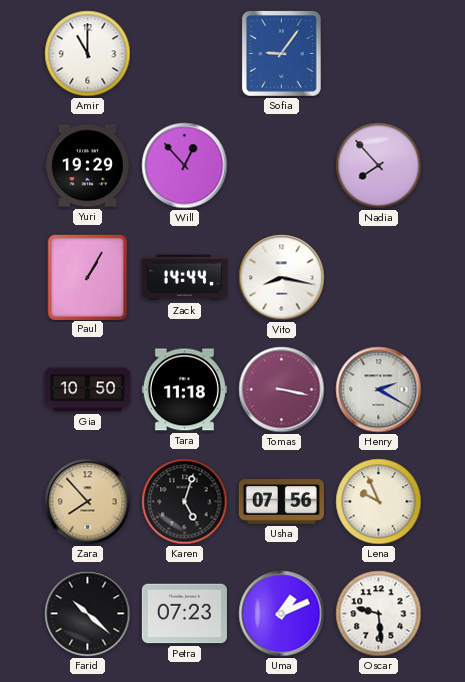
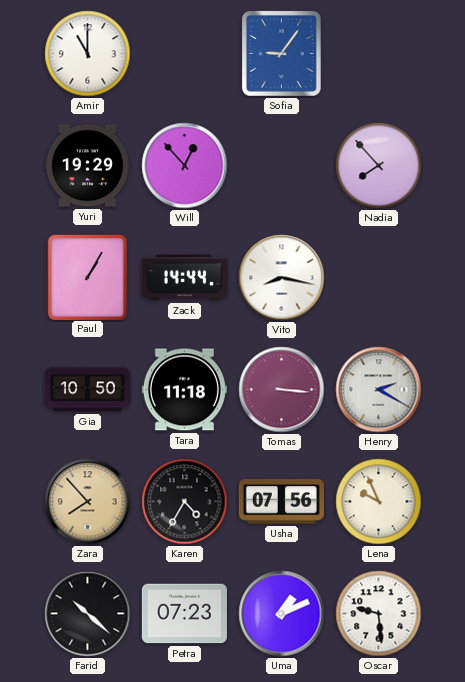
Tomas: 3:17 -> 3:16
Karen: 5:03 -> 4:35
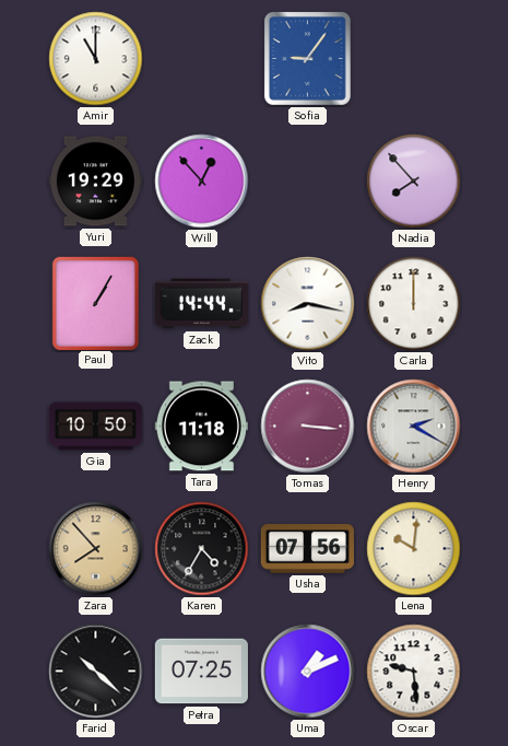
Carla: none -> 12:00
Lena: 9:56 -> 10:01
Petra: 07:23 -> 07:25
